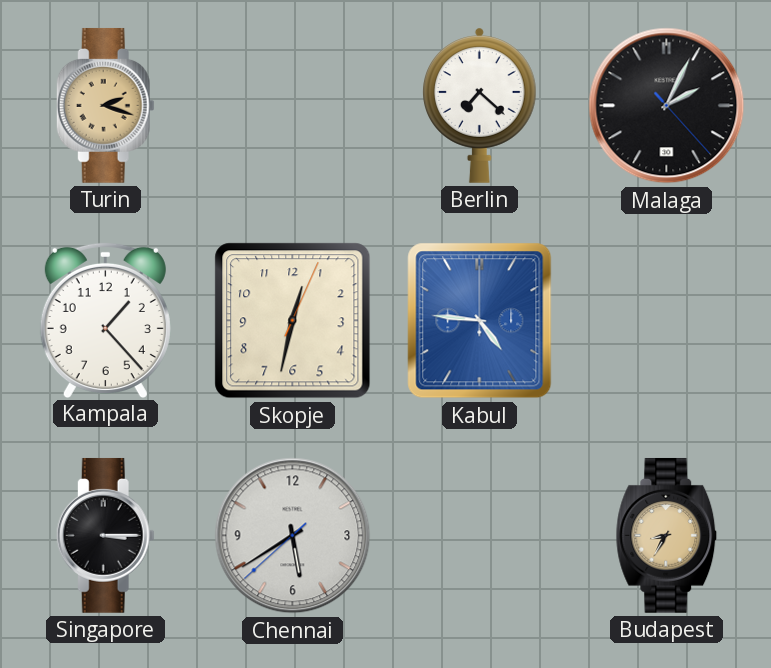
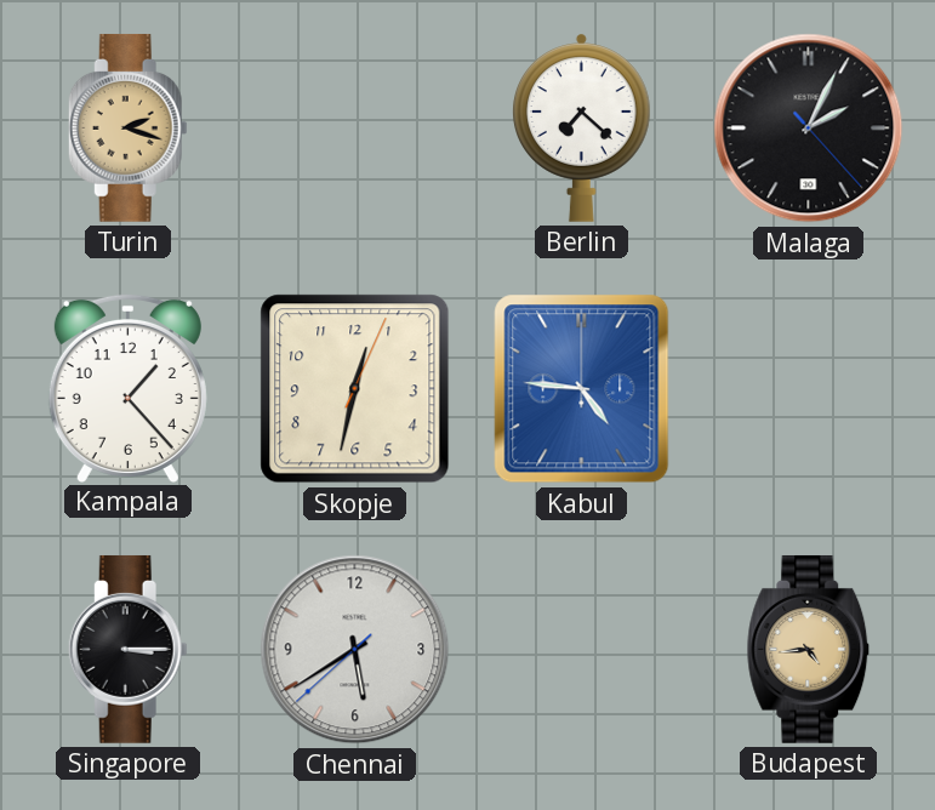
Budapest: 8:35 -> 4:44
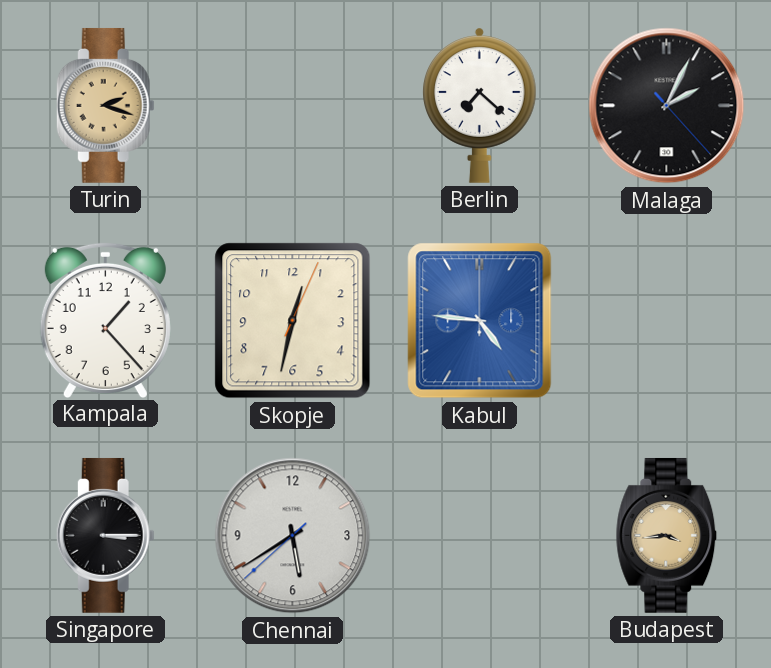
Budapest: 4:44 -> 3:44
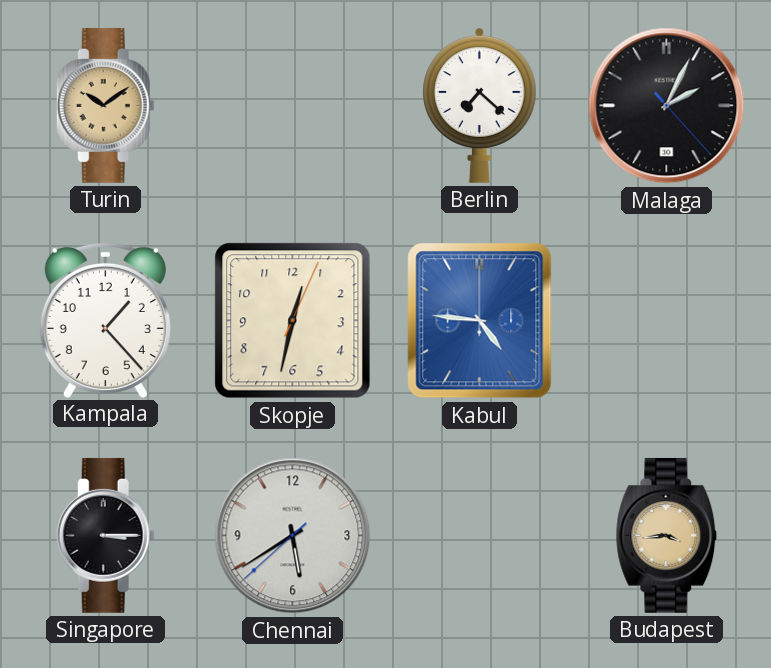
Turin: 2:18 -> 10:09
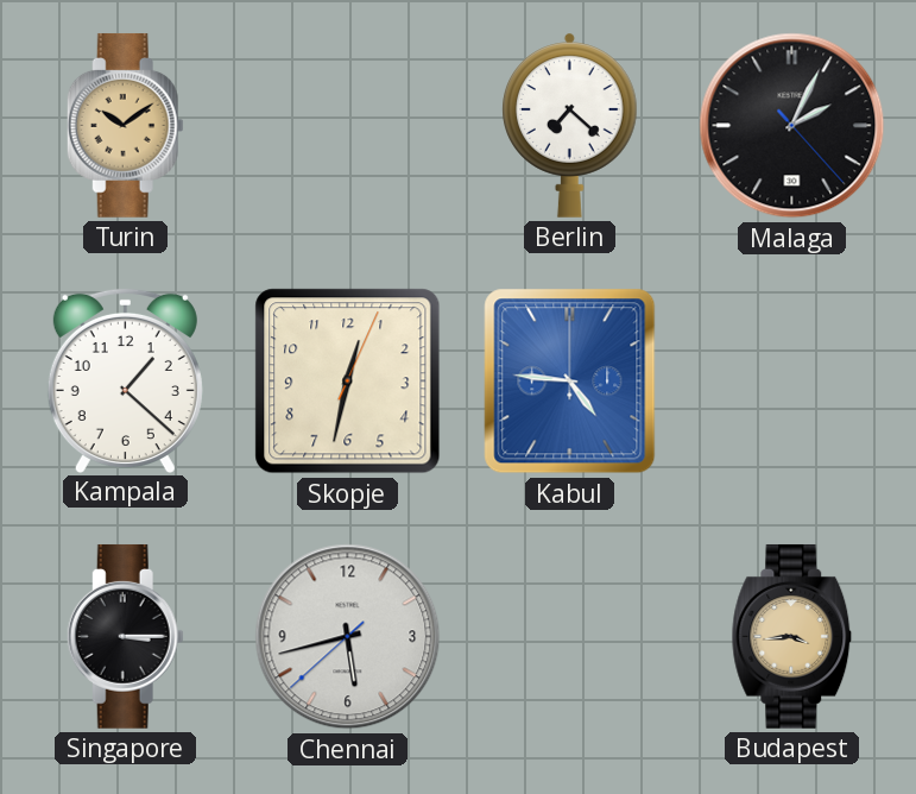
Kampala: 1:23 -> 1:22
Chennai: 5:39 -> 5:42
